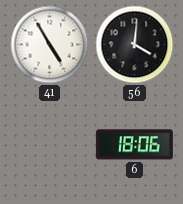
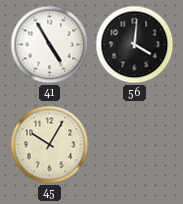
45: none -> 10:05
6: 18:06 -> none
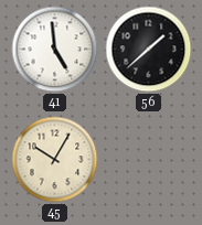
41: 4:55 -> 4:59
56: 4:01 -> 1:38
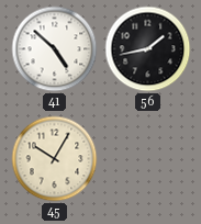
41: 4:59 -> 4:52
56: 1:38 -> 1:43
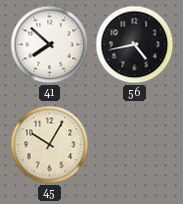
41: 4:52 -> 7:52
56: 1:43 -> 4:43
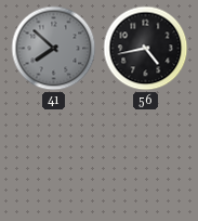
41 dial: white -> grey
45: 10:05 -> none
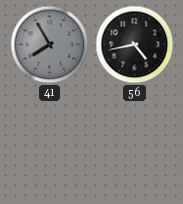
41: 7:52 -> 7:55
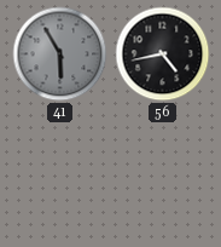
41: 7:55 -> 5:55
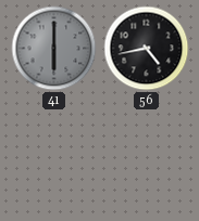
41: 5:55 -> 6:00
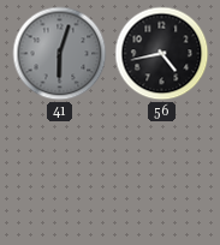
41: 6:00 -> 6:03
